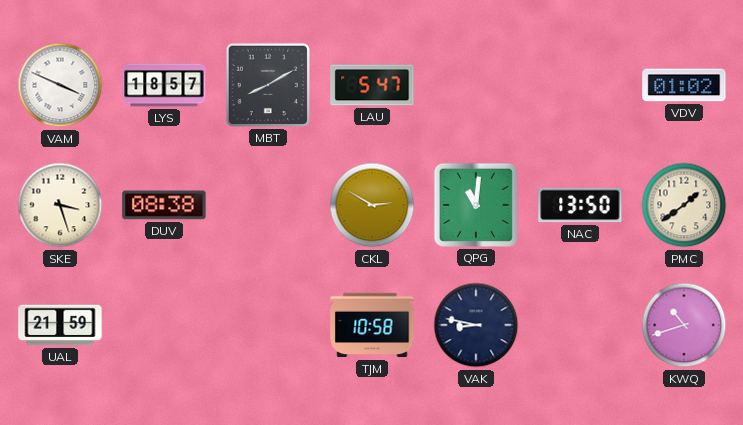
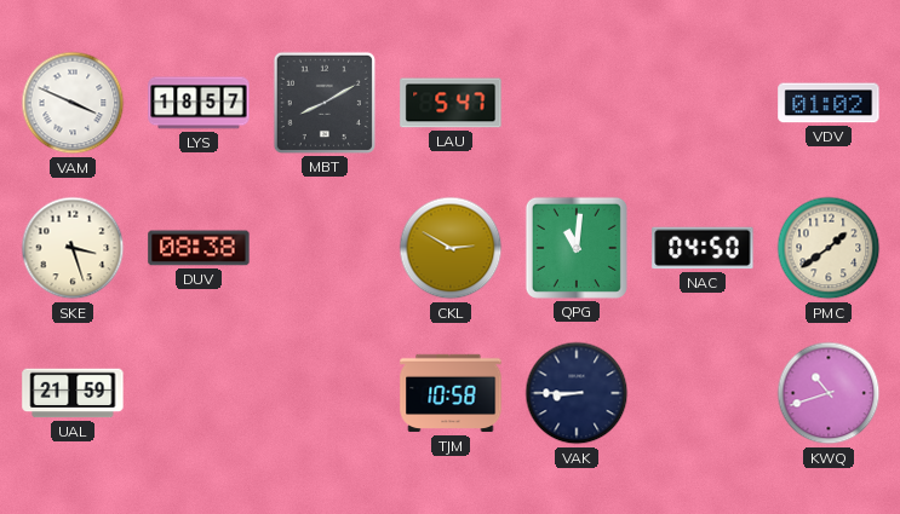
NAC: 13:50 -> 04:50
VAK: 8:47 -> 8:45
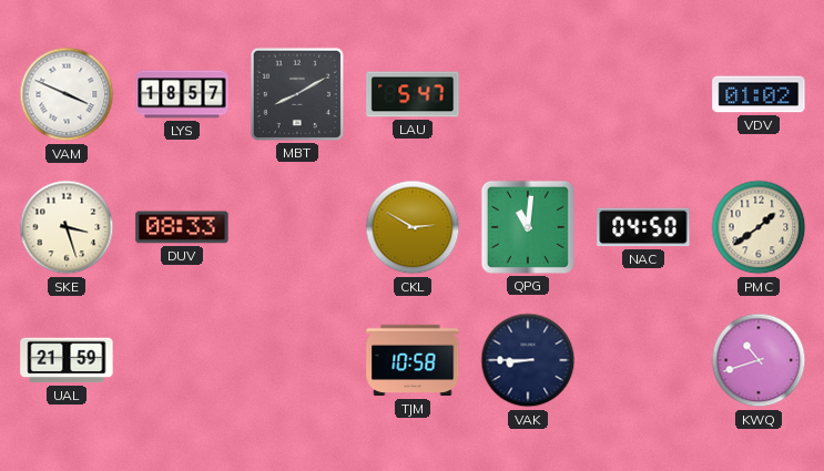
DUV: 08:38 -> 08:33
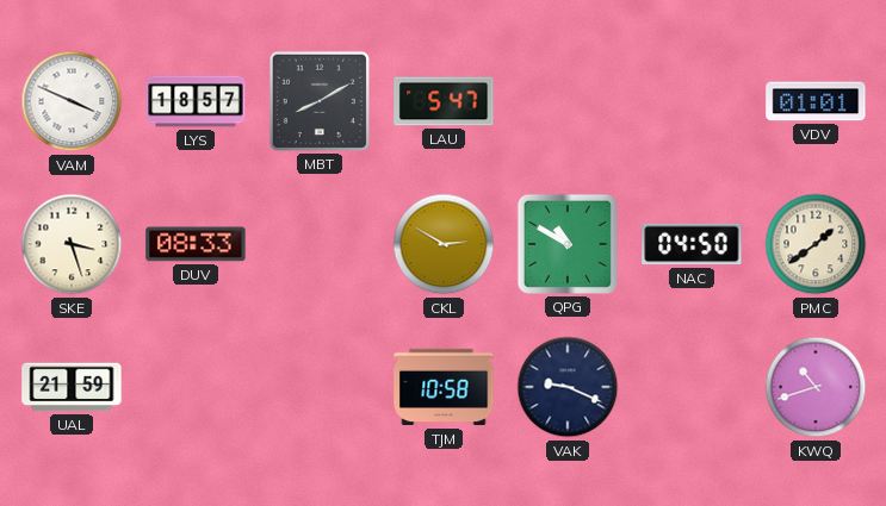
VDV: 01:02 -> 01:01
QPG: 11:01 -> 10:50
VAK: 8:45 -> 9:19
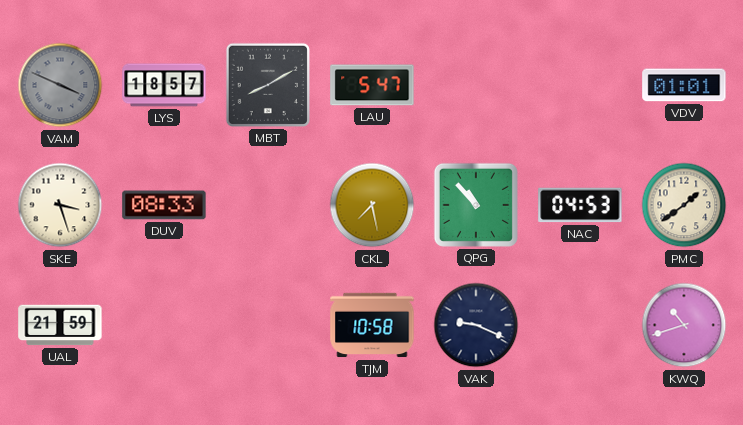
VAM dial: white -> grey
CKL: 2:50 -> 7:28
QPG: 10:50 -> 10:53
NAC: 04:50 -> 04:53
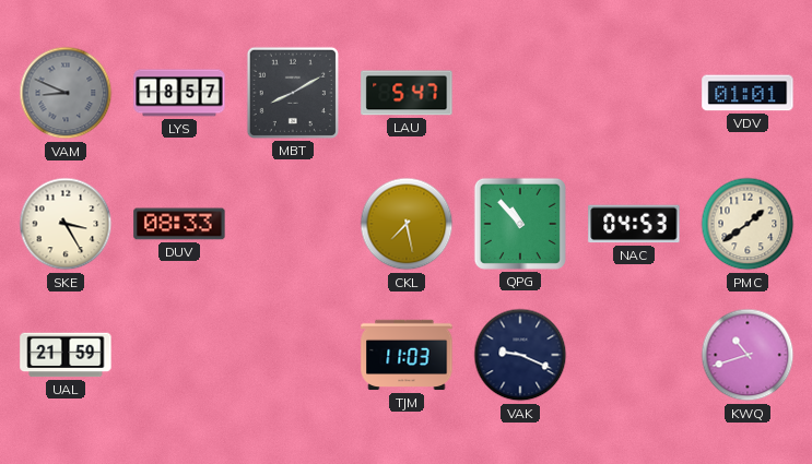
VAM: 3:49 -> 8:49
SKE: 3:27 -> 3:25
TJM: 10:58 -> 11:03
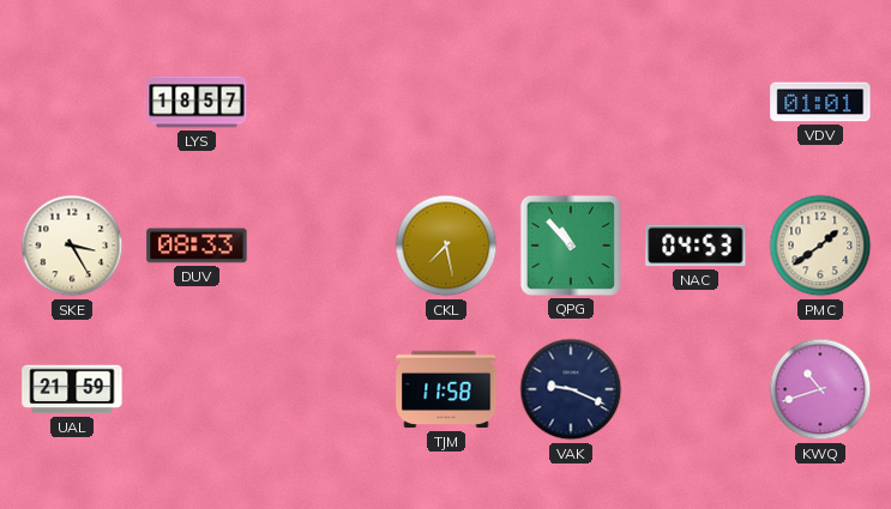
VAM: 8:49 -> none
MBT: 8:10 -> none
LAU: 5:47 -> none
TJM: 11:03 -> 11:58
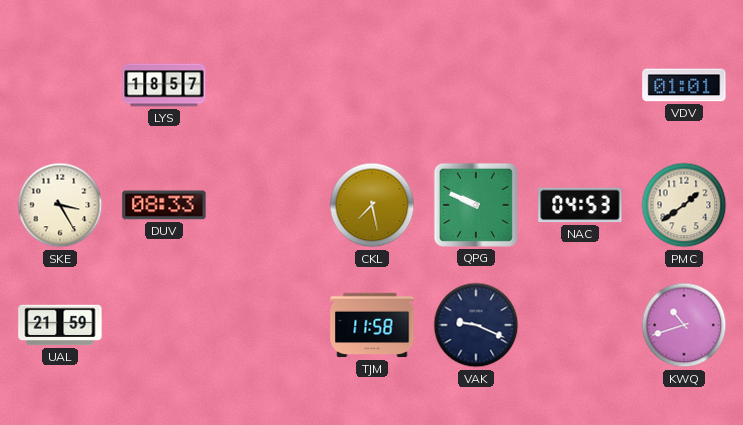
QPG: 10:53 -> 9:49
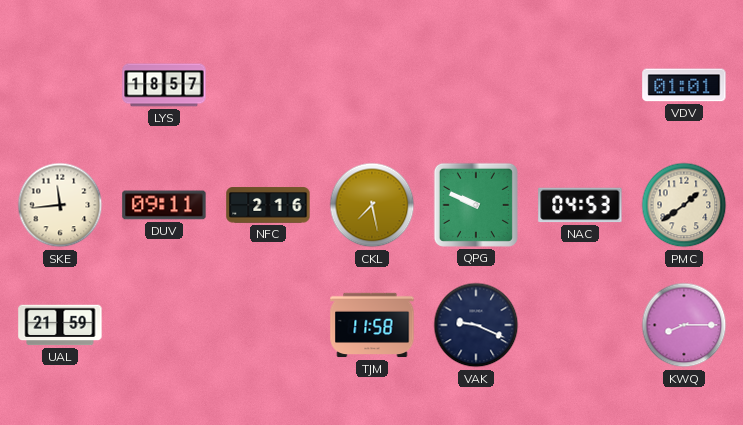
SKE: 3:25 -> 11:44
DUV: 08:33 -> 09:11
NFC: none -> 2:16
KWQ: 10:42 -> 8:15
